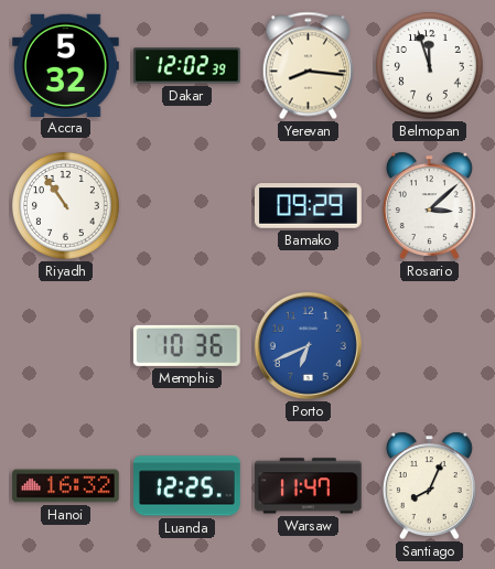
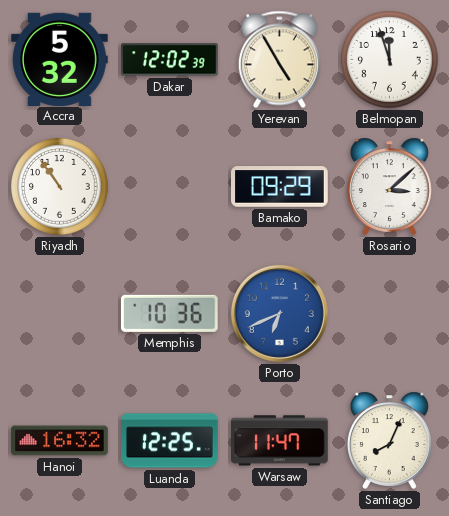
Yerevan: 8:16 -> 4:55
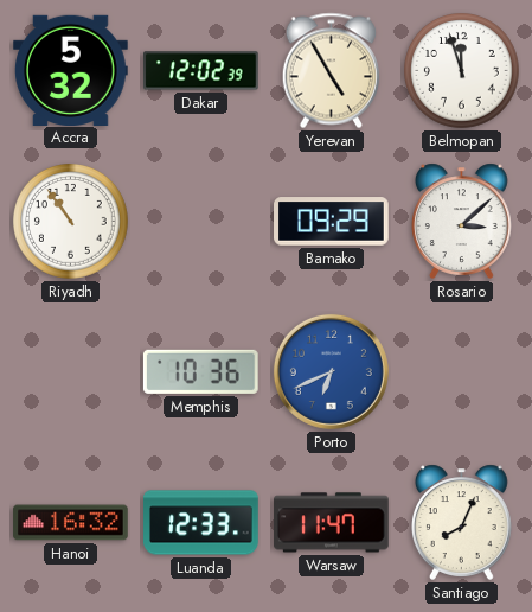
Luanda: 12:25 -> 12:33
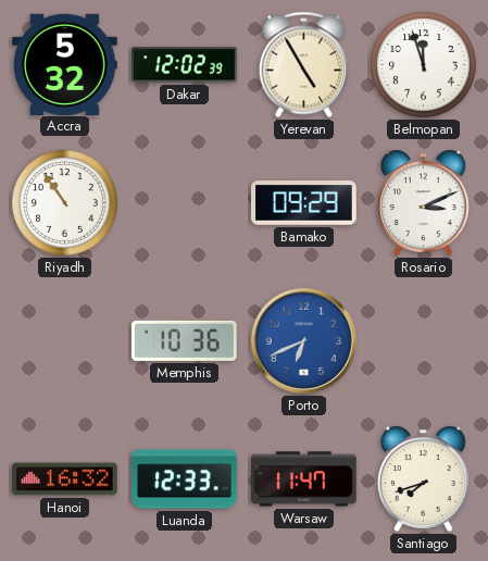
Rosario: 3:08 -> 3:11
Santiago: 8:04 -> 7:42
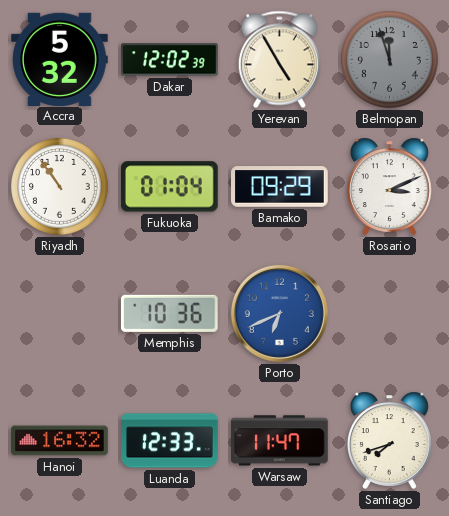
Belmopan dial: white -> grey
Fukuoka: none -> 01:04
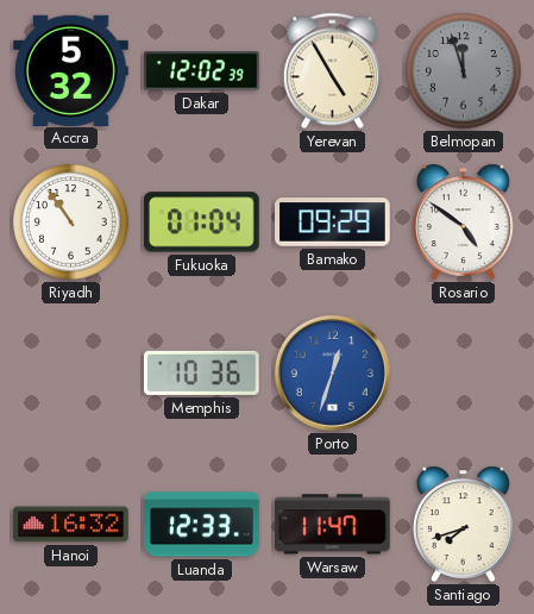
Rosario: 3:11 -> 4:51
Porto: 6:41 -> 12:33
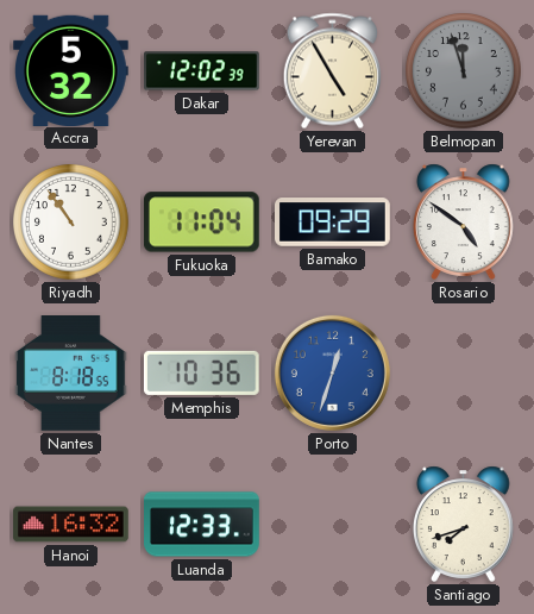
Fukuoka: 01:04 -> 11:04
Nantes: none -> 8:18
Warsaw: 11:47 -> none
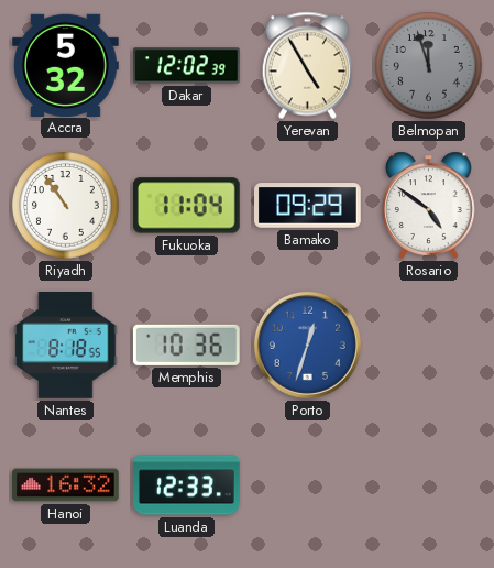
Santiago: 7:42 -> none
